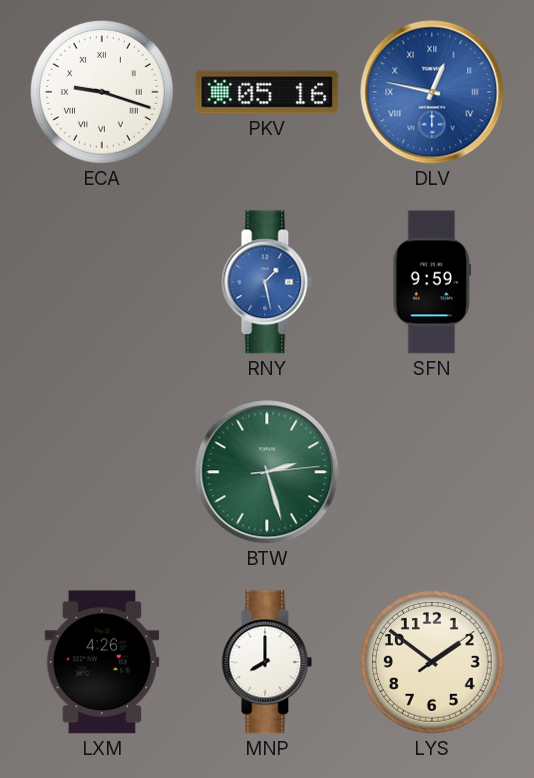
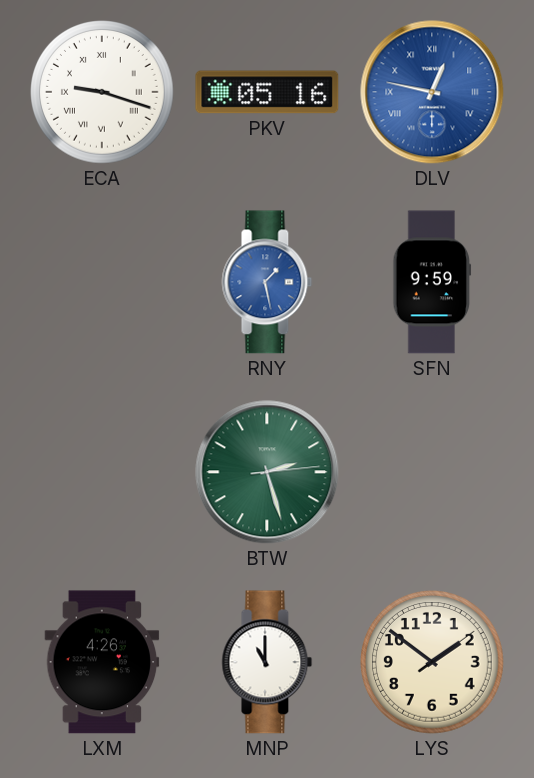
MNP: 8:00 -> 11:00
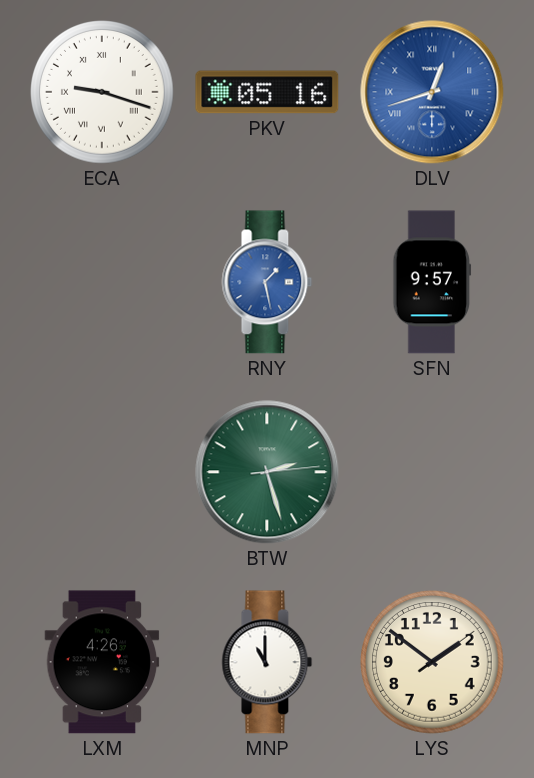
DLV: 12:47 -> 12:42
SFN: 9:59 -> 9:57
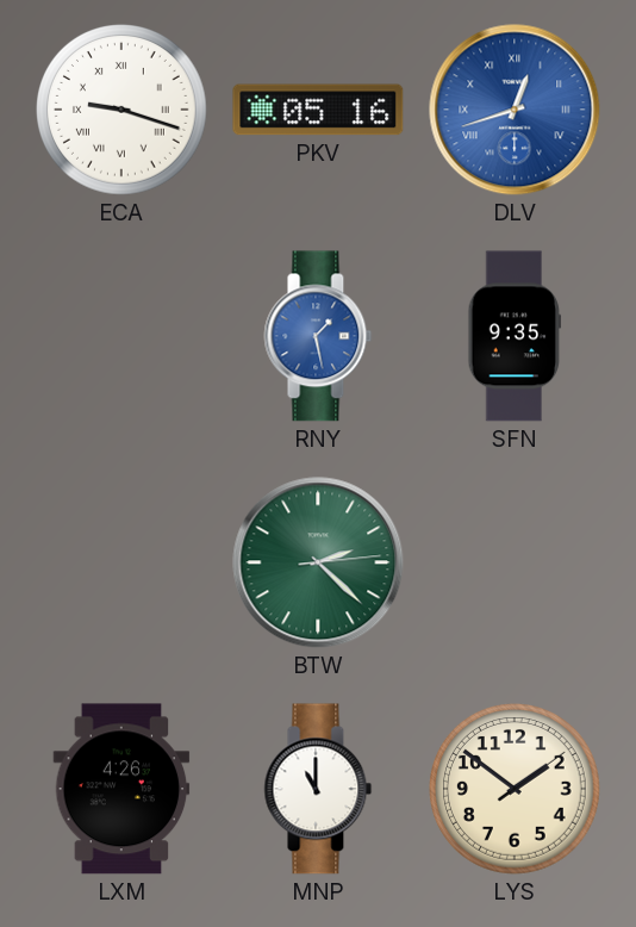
SFN: 9:57 -> 9:35
BTW: 2:27 -> 2:22
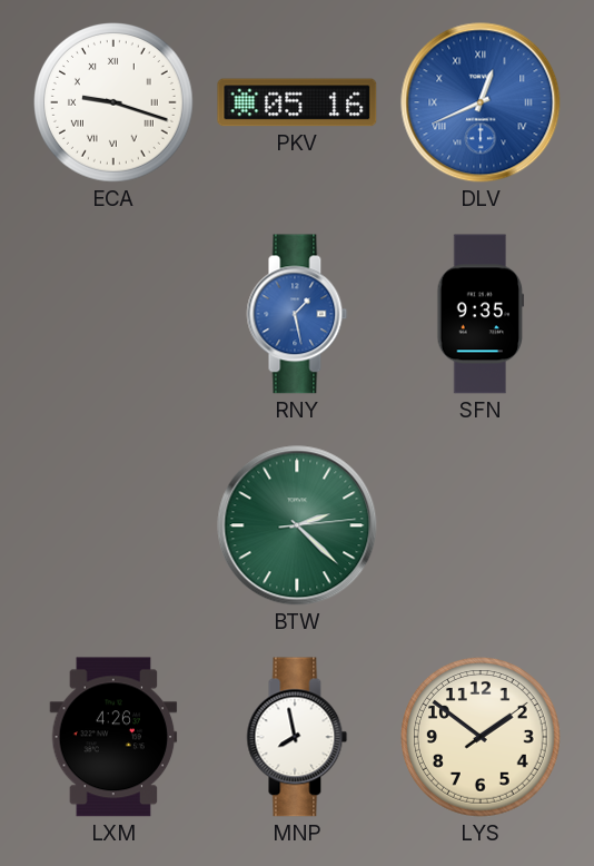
DLV: 12:42 -> 12:41
MNP: 11:00 -> 7:58
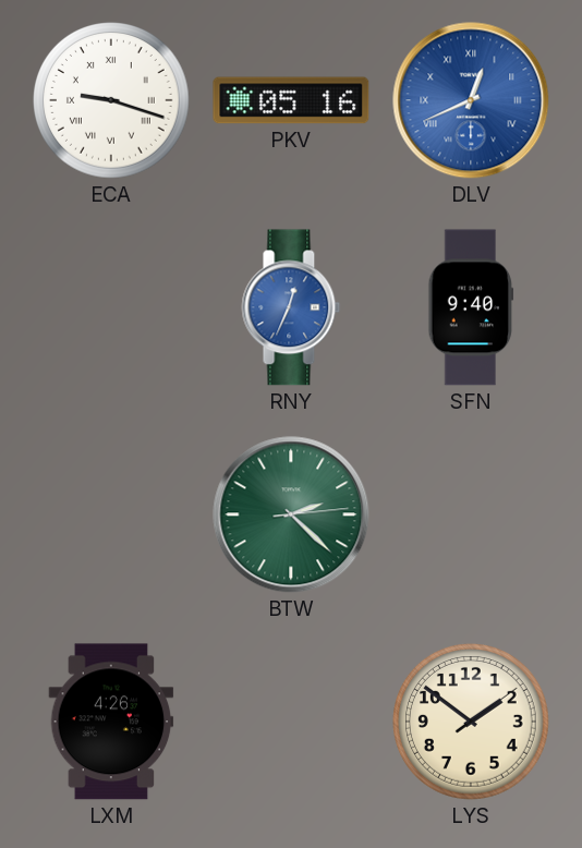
RNY: 1:28 -> 12:34
SFN: 9:35 -> 9:40
MNP: 7:58 -> none
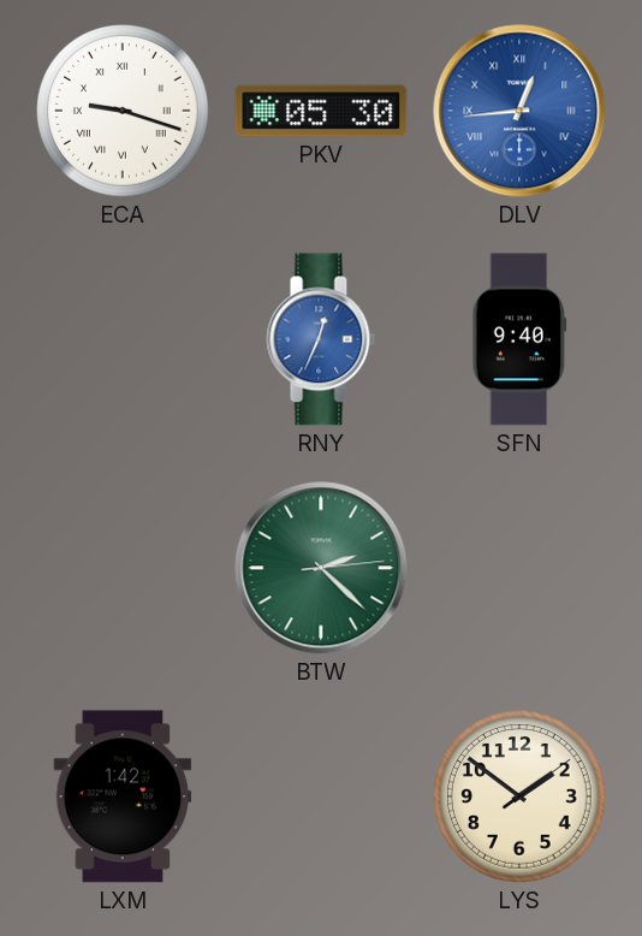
PKV: 05:16 -> 05:30
DLV: 12:41 -> 12:44
LXM: 4:26 -> 1:42
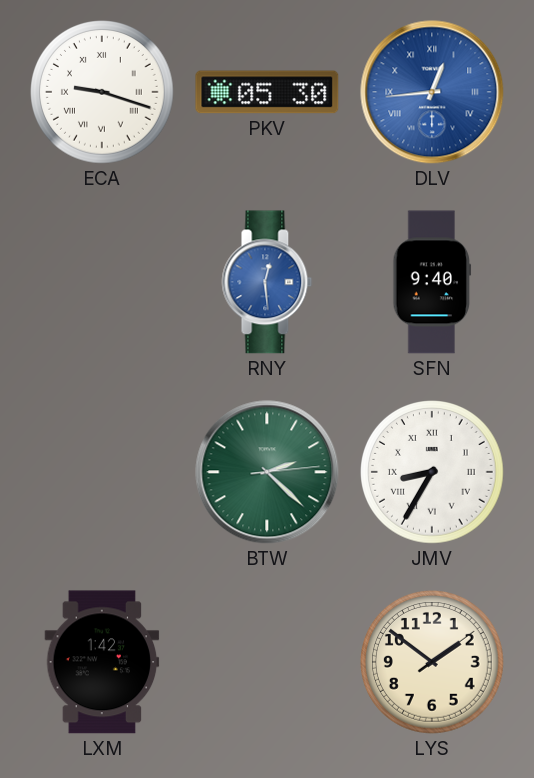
RNY: 12:34 -> 12:29
JMV: none -> 8:35
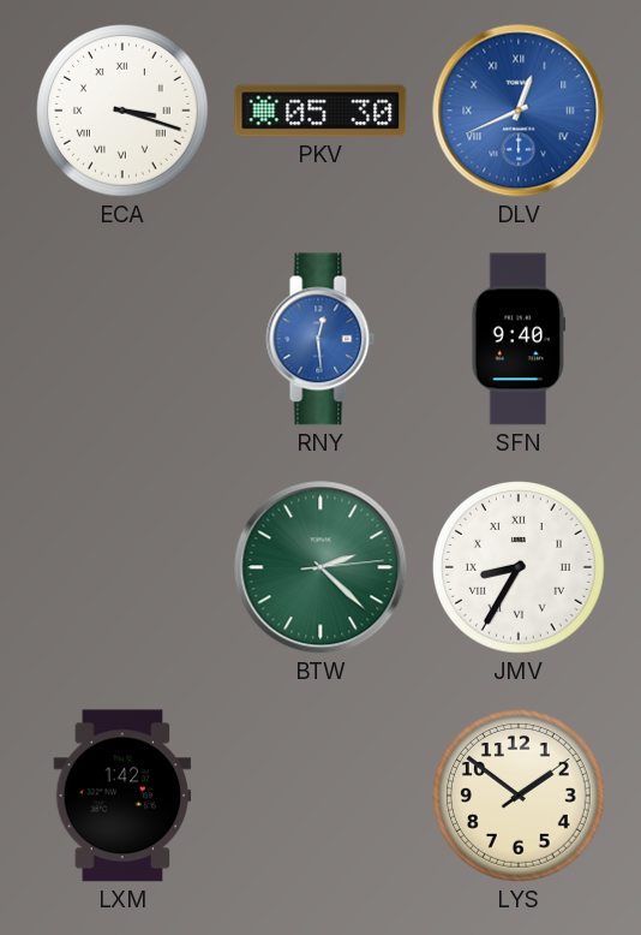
ECA: 9:18 -> 3:18
DLV: 12:44 -> 12:41
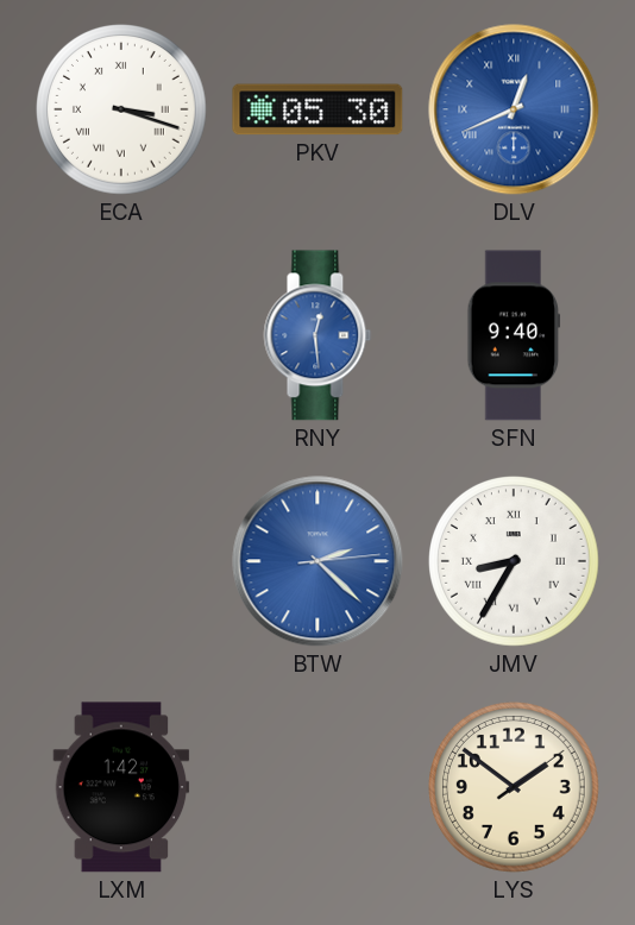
BTW dial: green -> blue
